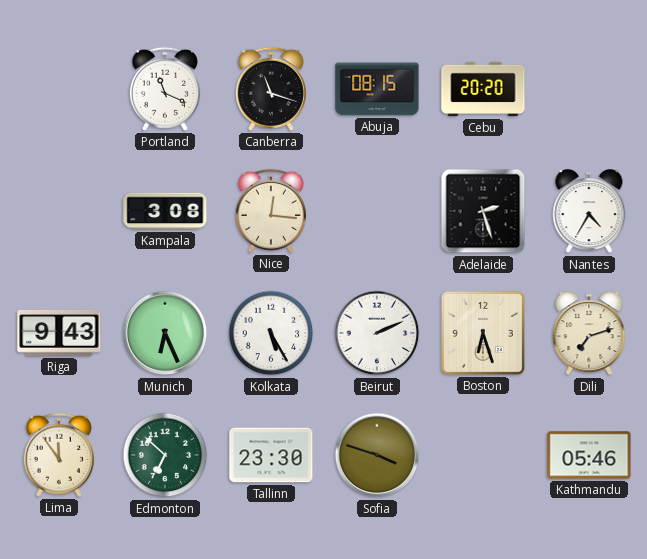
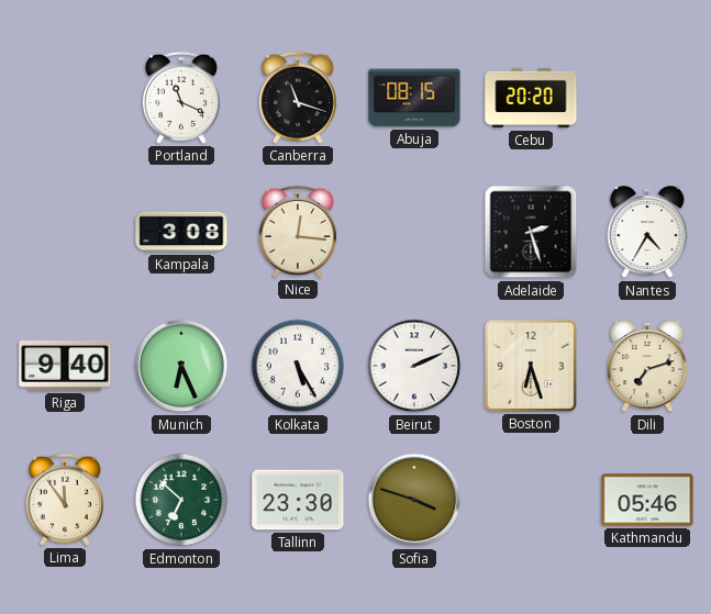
Riga: 9:43 -> 9:40
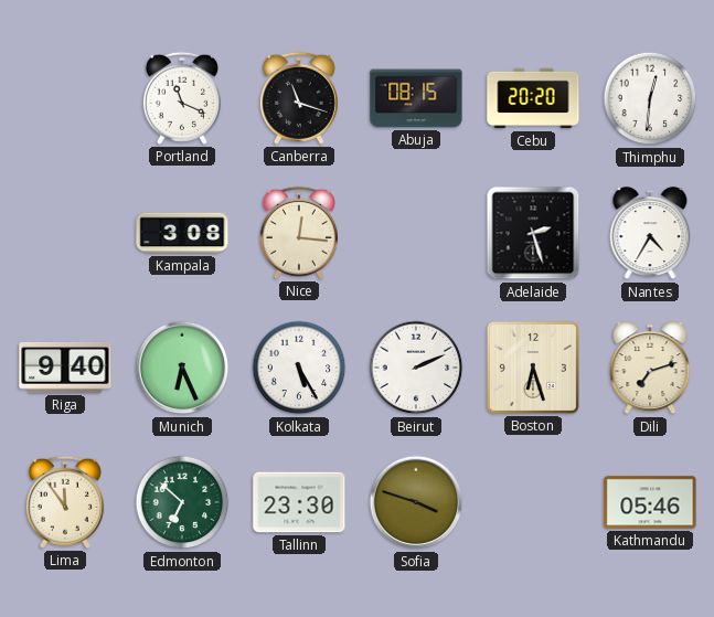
Thimphu: none -> 12:31
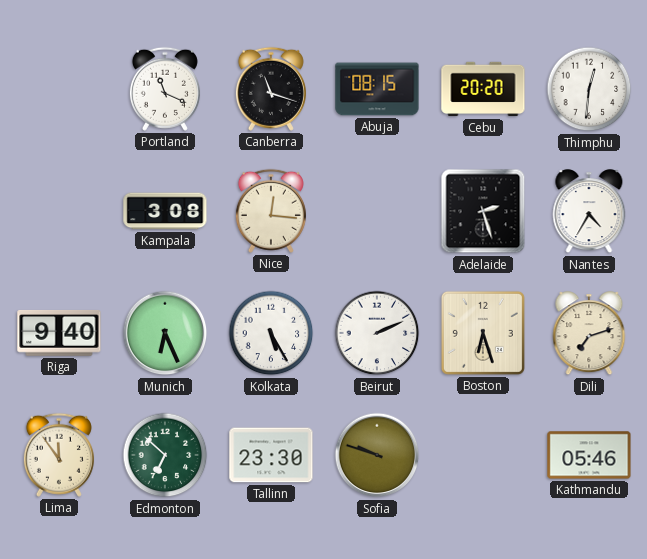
Sofia: 3:48 -> 9:48
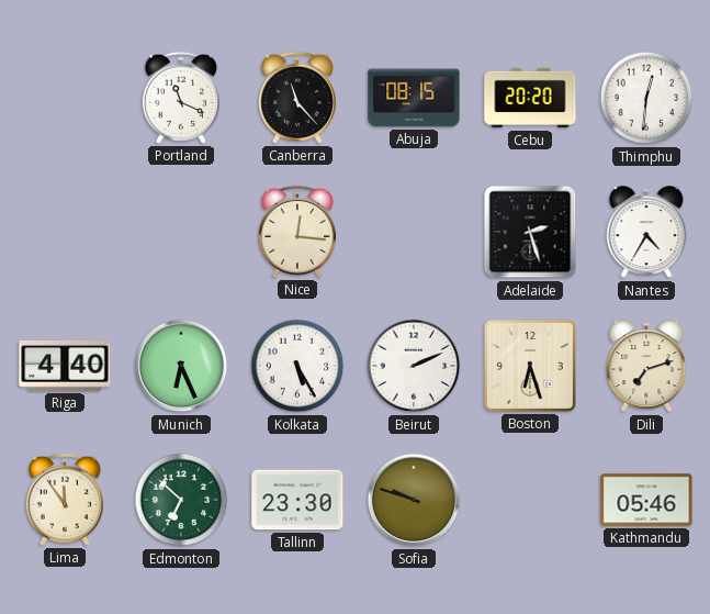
Canberra: 11:18 -> 11:23
Kampala: 3:08 -> none
Riga: 9:40 -> 4:40
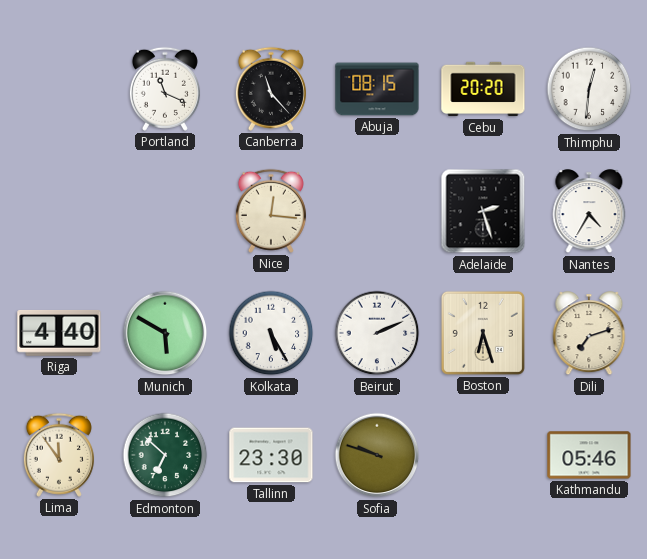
Munich: 6:26 -> 5:50
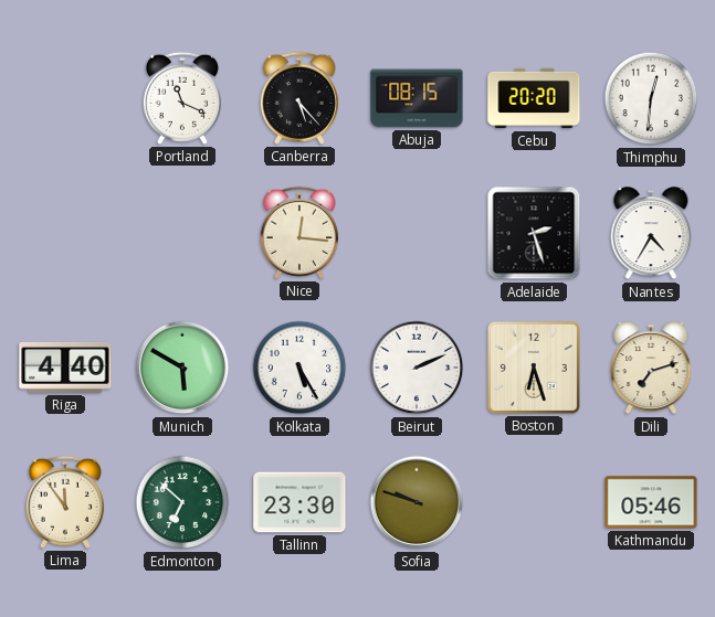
Canberra: 11:23 -> 5:23
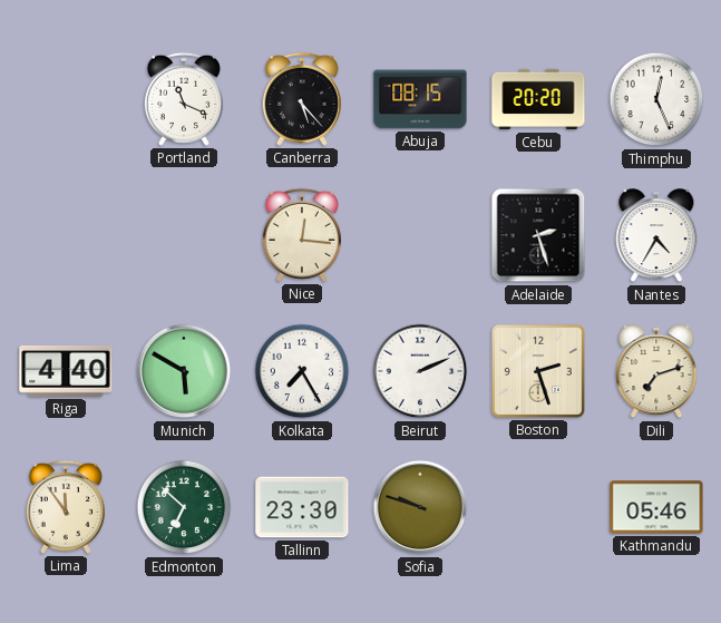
Thimphu: 12:31 -> 12:26
Kolkata: 5:25 -> 7:25
Boston: 6:27 -> 2:27
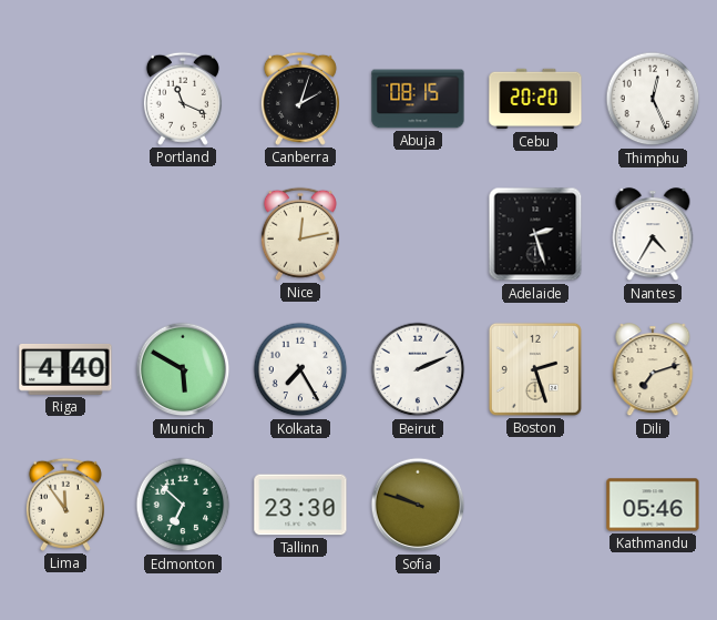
Canberra: 5:23 -> 2:03
Nice: 12:16 -> 12:13
